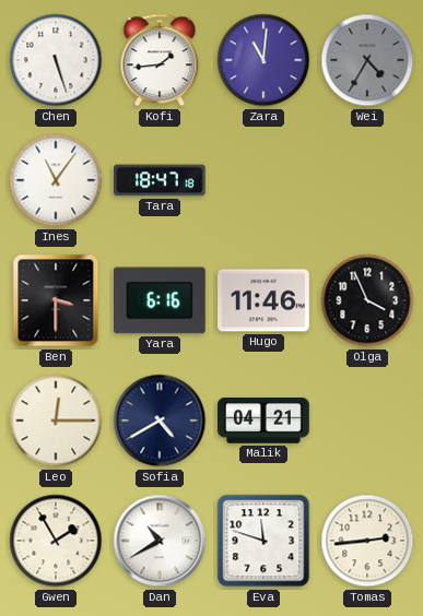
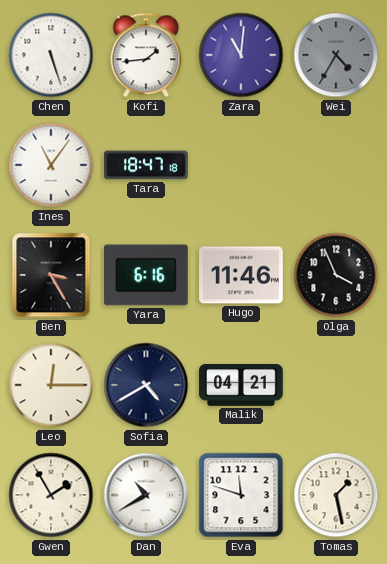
Ben: 3:30 -> 3:25
Tomas: 2:44 -> 1:28
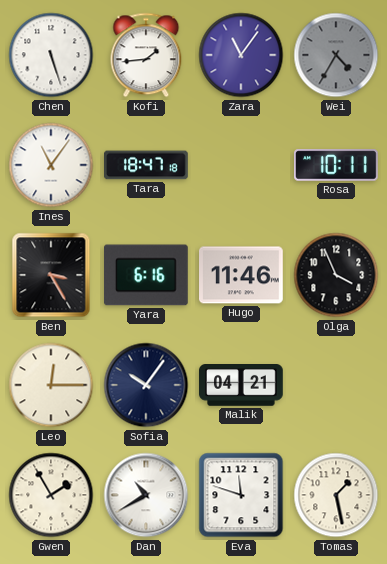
Zara: 11:01 -> 11:06
Rosa: none -> 10:11
Sofia: 4:40 -> 10:06
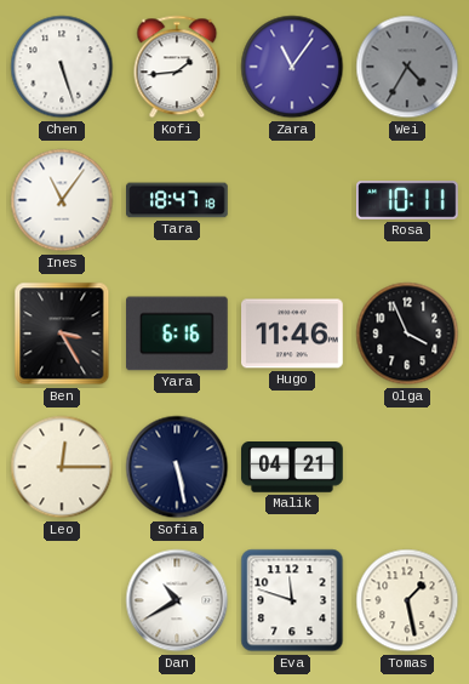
Sofia: 10:06 -> 5:28
Gwen: 1:55 -> none
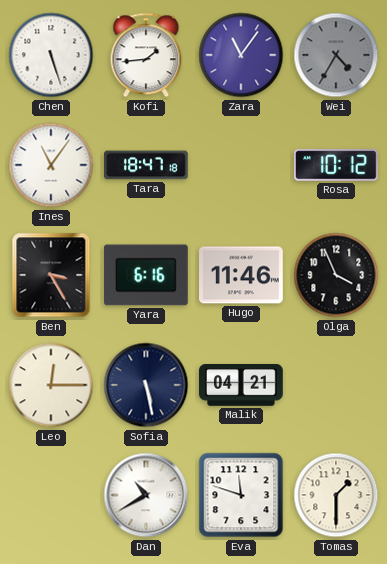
Rosa: 10:11 -> 10:12
Tomas: 1:28 -> 1:30
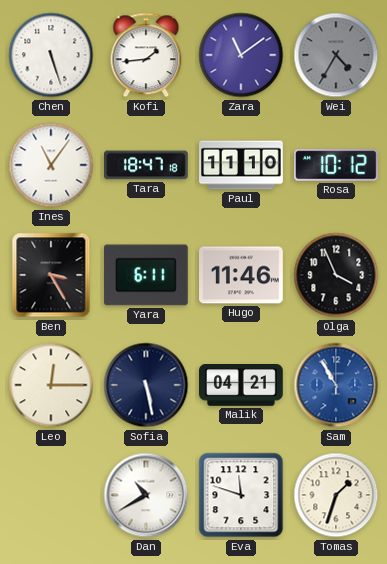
Zara: 11:06 -> 11:09
Paul: none -> 11:10
Yara: 6:16 -> 6:11
Sam: none -> 10:55
Tomas: 1:30 -> 1:33
